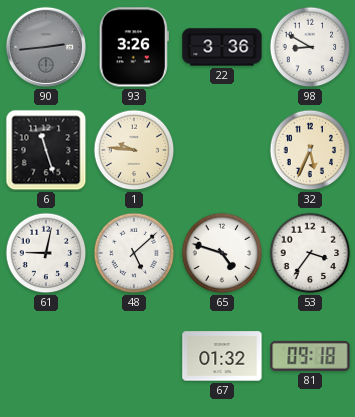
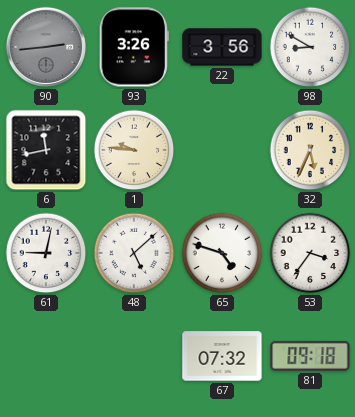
22: 3:36 -> 3:56
6: 11:27 -> 11:43
67: 01:32 -> 07:32
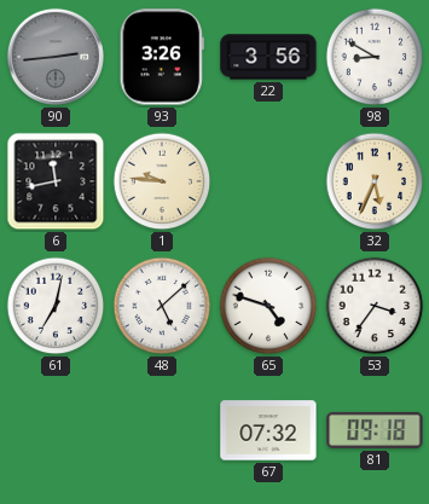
61: 9:02 -> 7:02
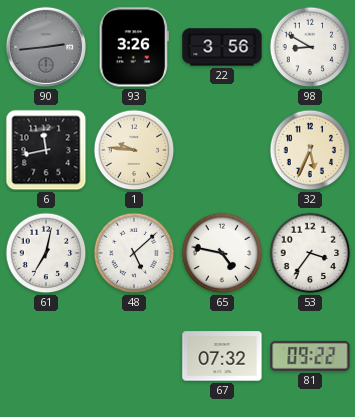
65: 4:48 -> 4:47
81: 09:18 -> 09:22
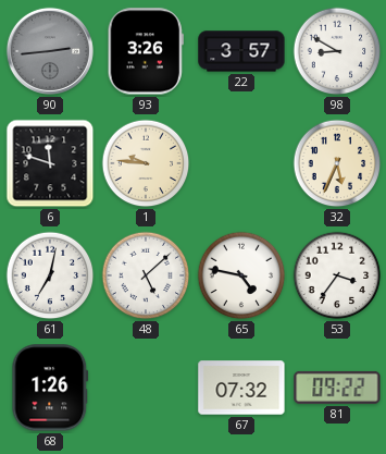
22: 3:56 -> 3:57
6: 11:43 -> 11:48
68: none -> 1:26
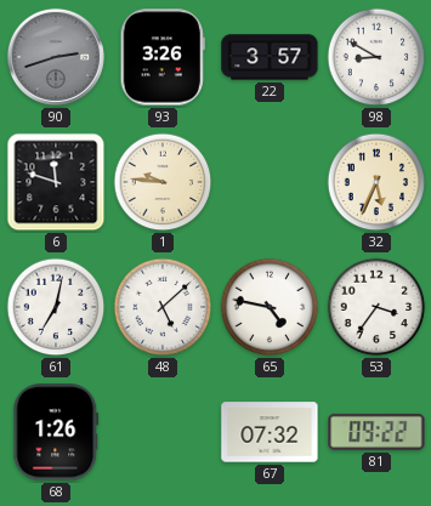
90: 2:44 -> 2:42
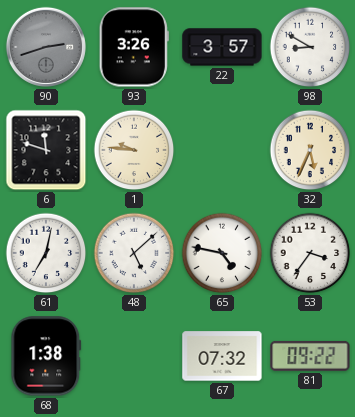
68: 1:26 -> 1:38
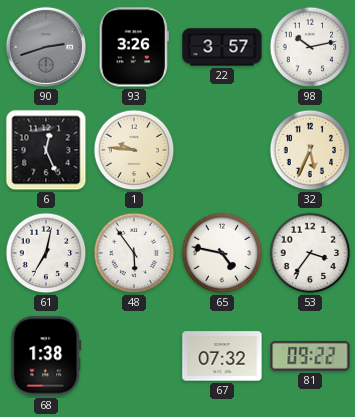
98: 8:50 -> 10:13
6: 11:48 -> 12:26
48: 5:08 -> 5:54
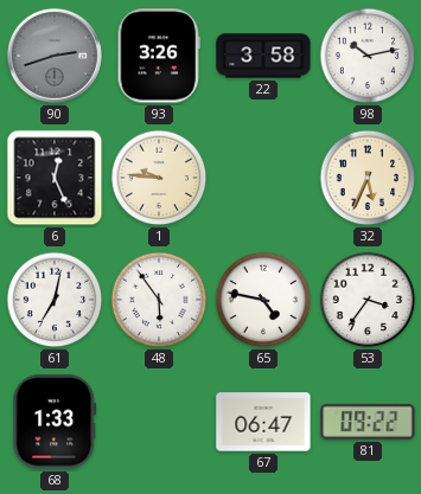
22: 3:57 -> 3:58
68: 1:38 -> 1:33
67: 07:32 -> 06:47
